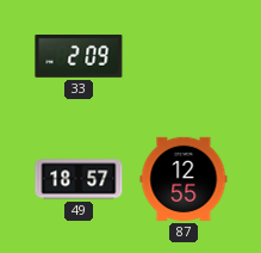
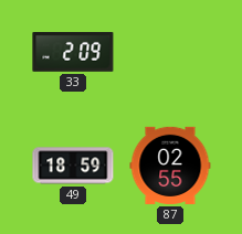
49: 18:57 -> 18:59
87: 12:55 -> 02:55
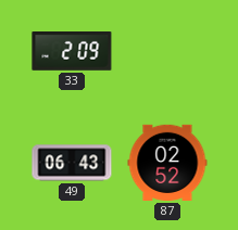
49: 18:59 -> 06:43
87: 02:55 -> 02:52
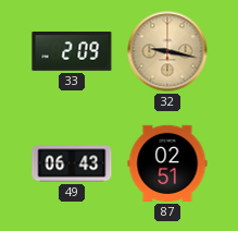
32: none -> 9:17
87: 02:52 -> 02:51
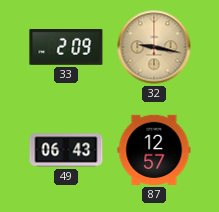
87: 02:51 -> 12:57
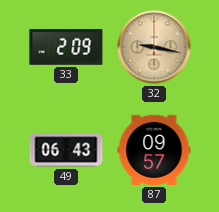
87: 12:57 -> 09:57
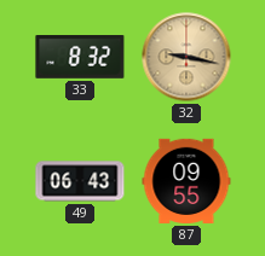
33: 2:09 -> 8:32
87: 09:57 -> 09:55
